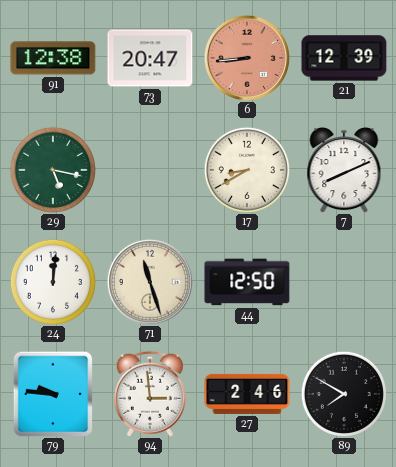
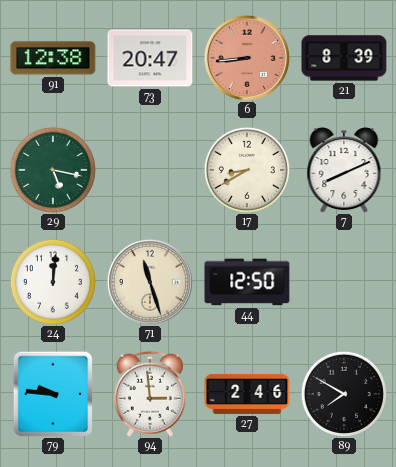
21: 12:39 -> 8:39
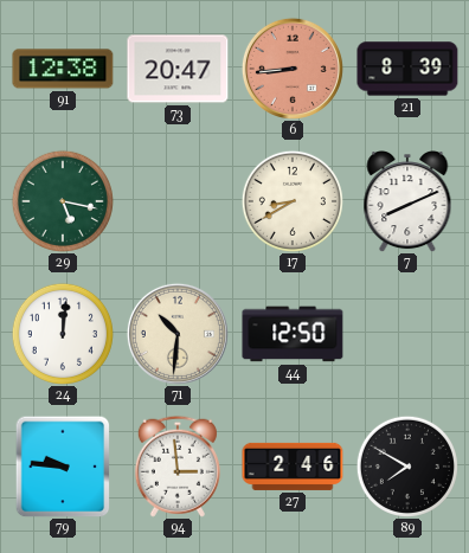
71: 11:27 -> 10:31
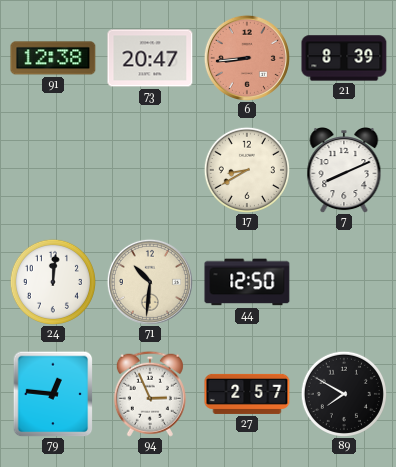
29: 5:17 -> none
79: 9:46 -> 12:46
94: 2:59 -> 2:56
27: 2:46 -> 2:57
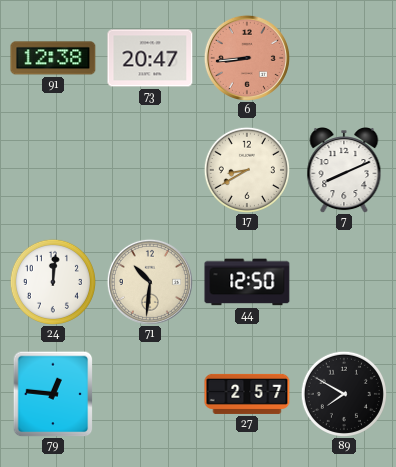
21: 8:39 -> none
94: 2:56 -> none
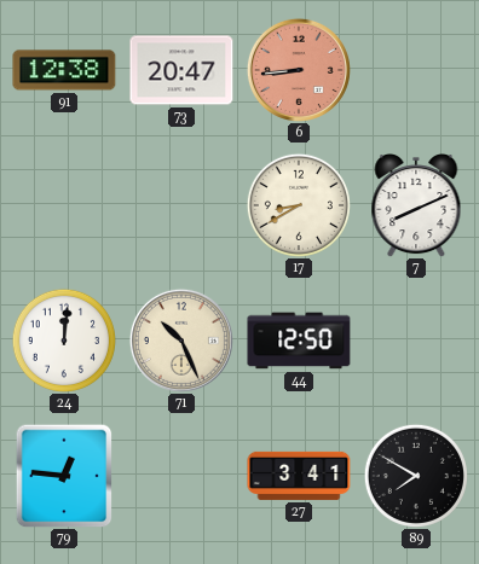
71: 10:31 -> 10:26
27: 2:57 -> 3:41
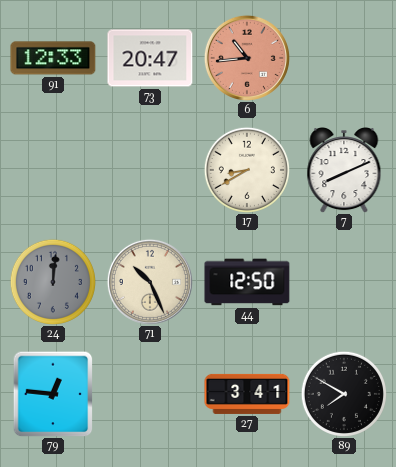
91: 12:38 -> 12:33
6: 8:44 -> 10:44
24 dial: white -> grey
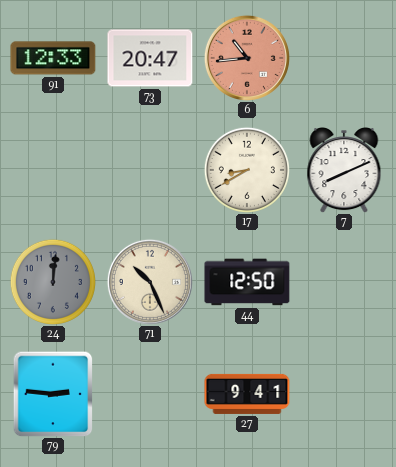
79: 12:46 -> 2:46
27: 3:41 -> 9:41
89: 7:50 -> none
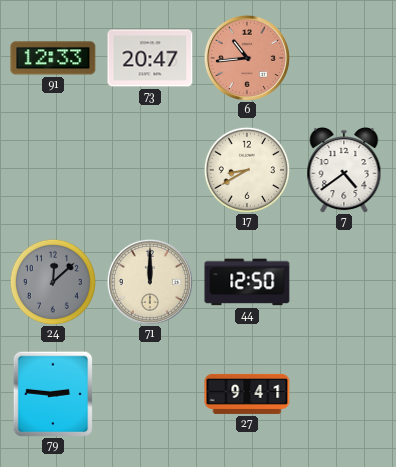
7: 8:11 -> 4:39
24: 12:01 -> 12:08
71: 10:26 -> 12:00
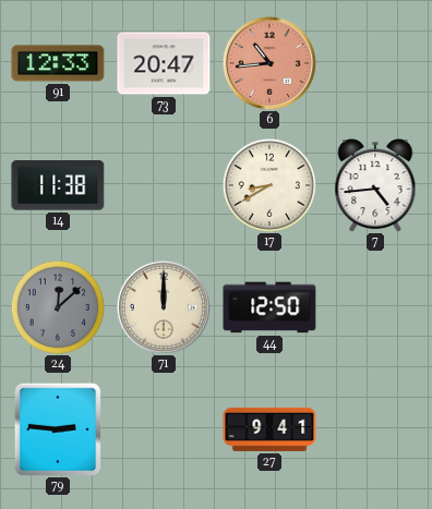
14: none -> 11:38
7: 4:39 -> 4:44
